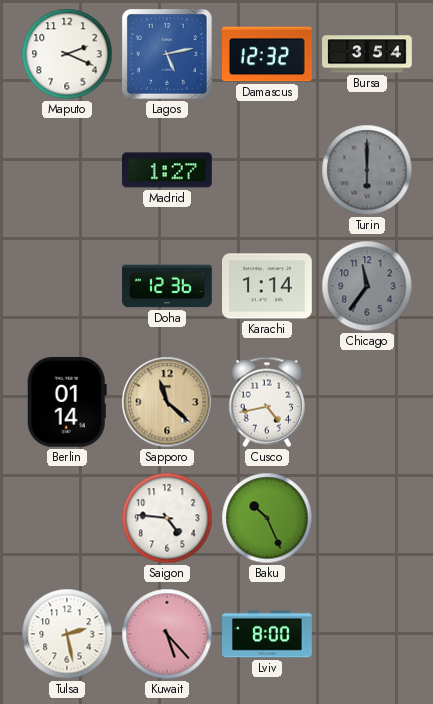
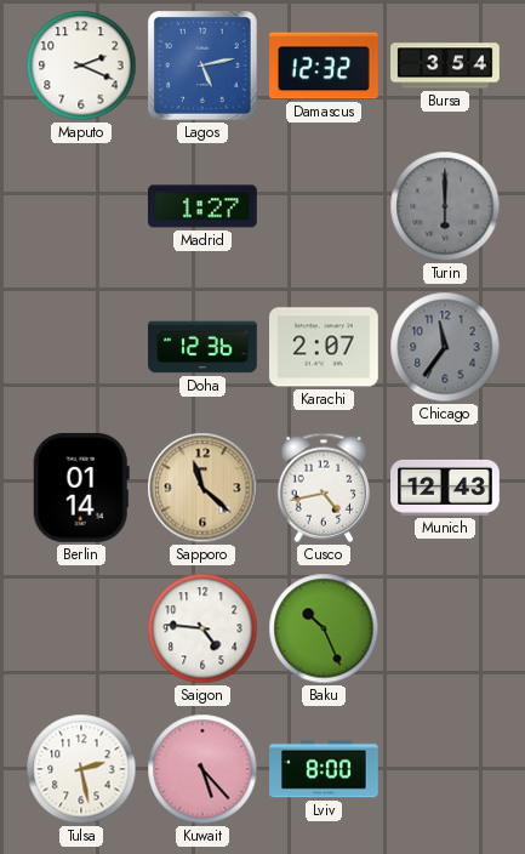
Karachi: 1:14 -> 2:07
Munich: none -> 12:43
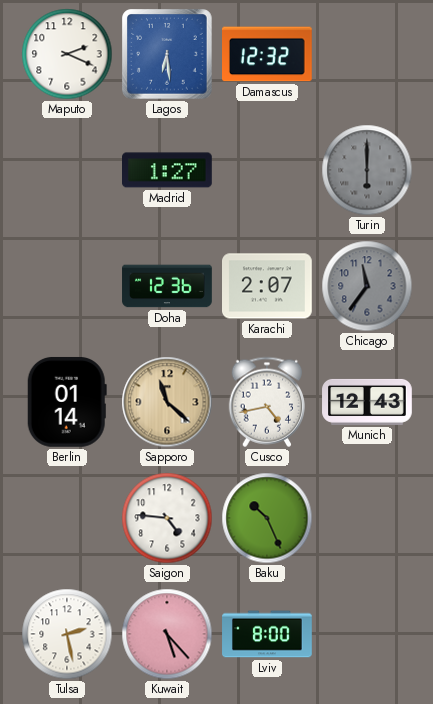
Lagos: 5:13 -> 6:29
Bursa: 3:54 -> none
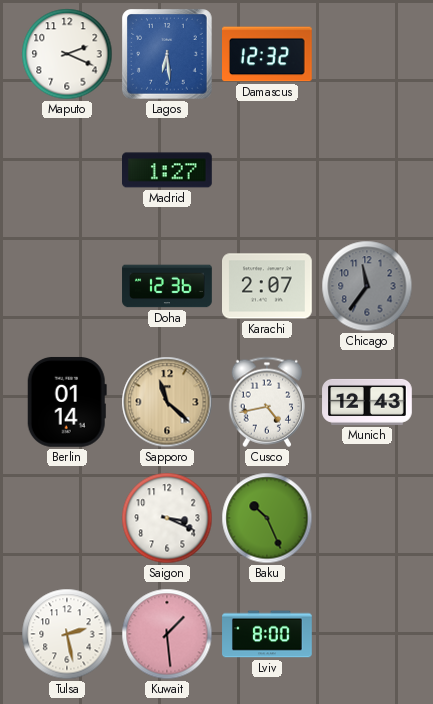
Turin: 6:00 -> none
Saigon: 4:46 -> 3:19
Kuwait: 5:23 -> 1:29
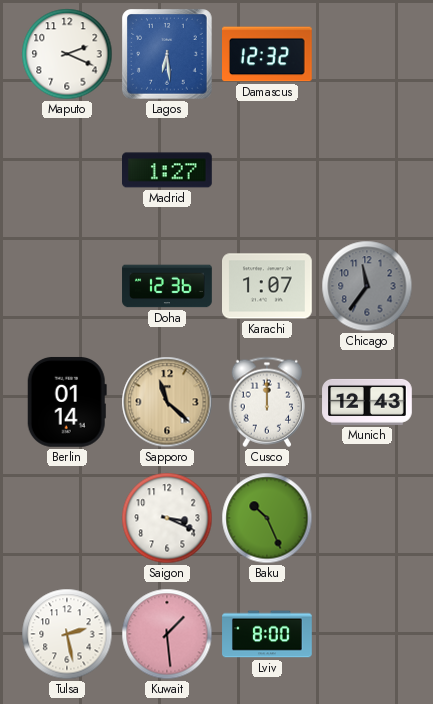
Karachi: 2:07 -> 1:07
Cusco: 4:43 -> 12:00
